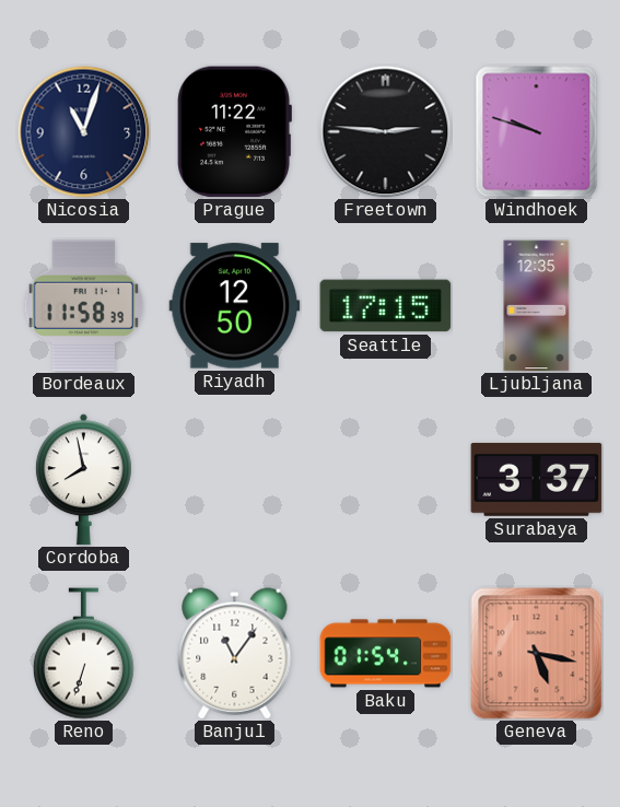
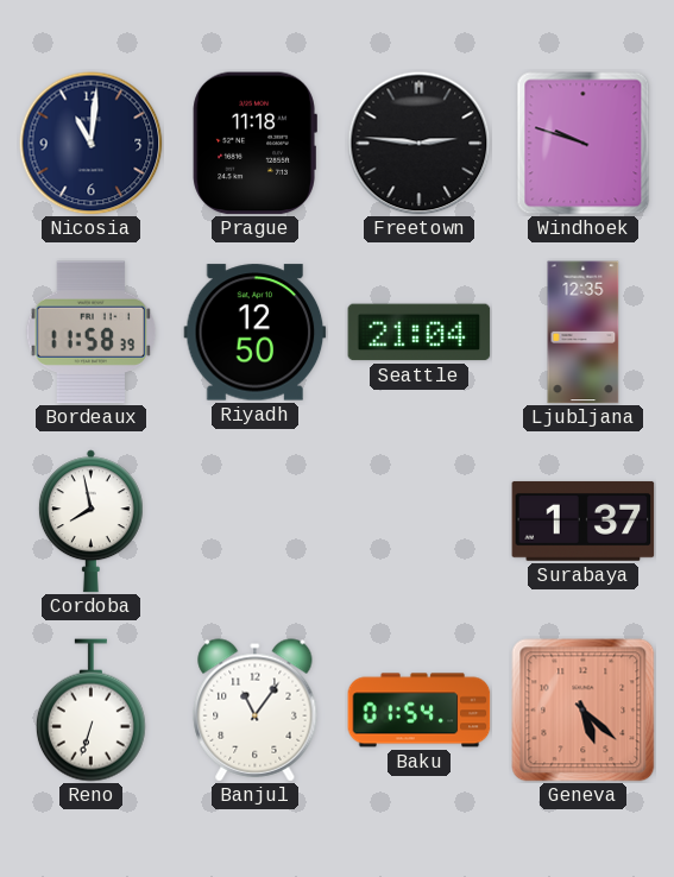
Nicosia: 11:03 -> 11:01
Prague: 11:22 -> 11:18
Seattle: 17:15 -> 21:04
Surabaya: 3:37 -> 1:37
Geneva: 5:17 -> 5:22
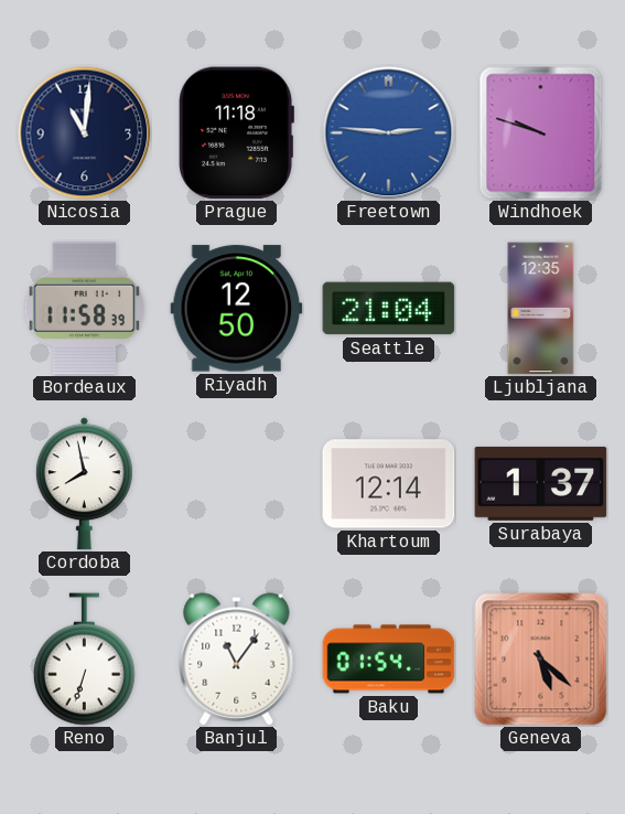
Freetown dial: black -> blue
Khartoum: none -> 12:14
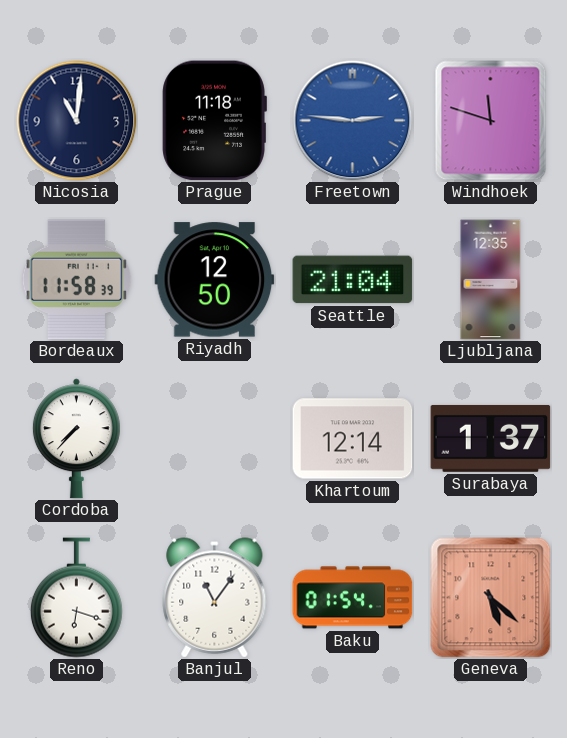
Windhoek: 9:48 -> 11:48
Cordoba: 7:58 -> 7:37
Reno: 6:33 -> 6:18
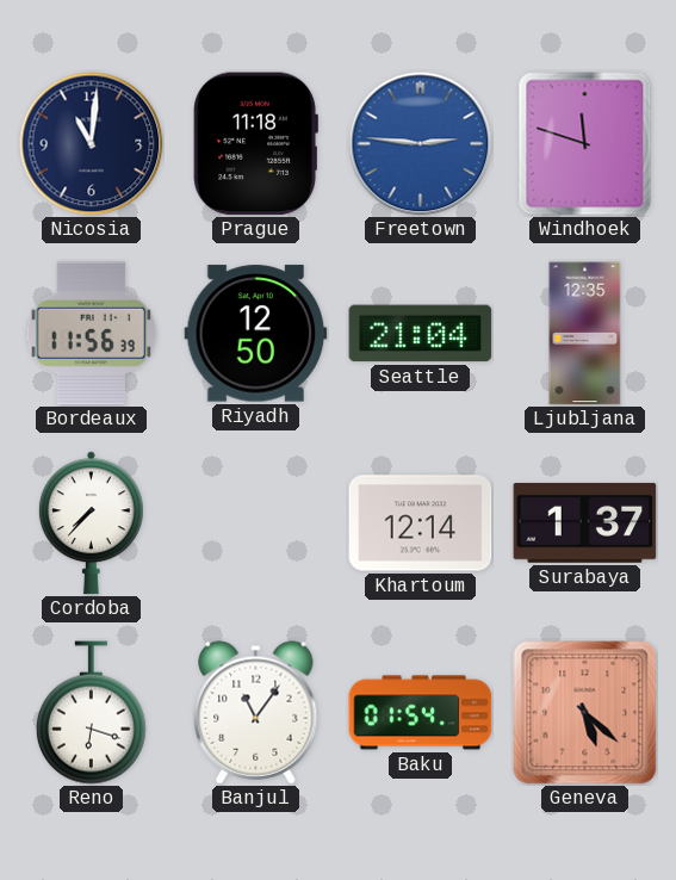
Bordeaux: 11:58 -> 11:56
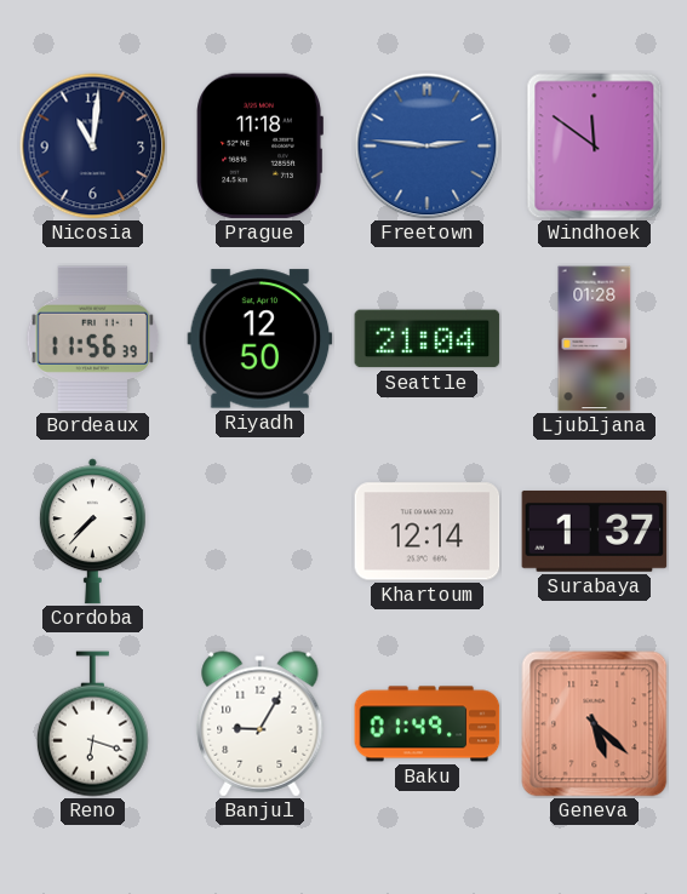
Windhoek: 11:48 -> 11:51
Ljubljana: 12:35 -> 01:28
Banjul: 11:06 -> 9:05
Baku: 01:54 -> 01:49
